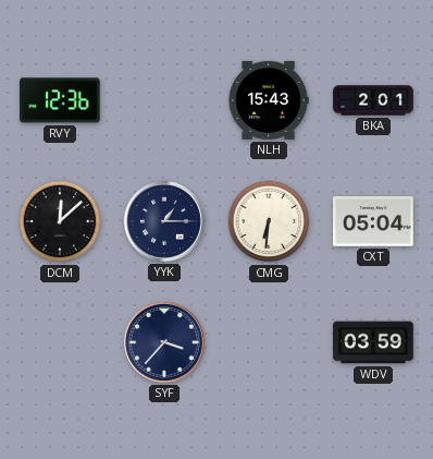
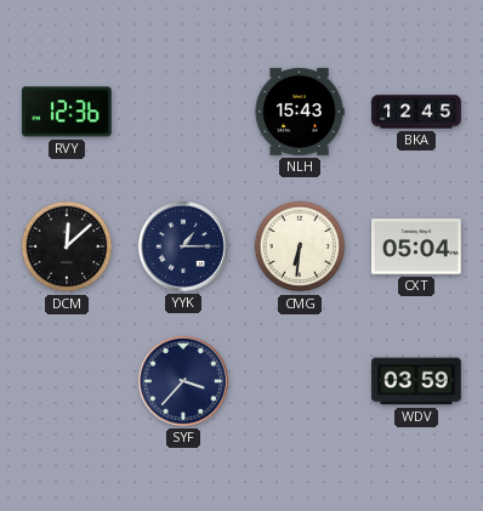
BKA: 2:01 -> 12:45
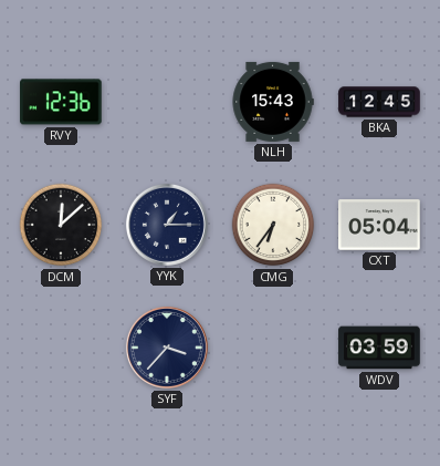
CMG: 6:31 -> 6:36
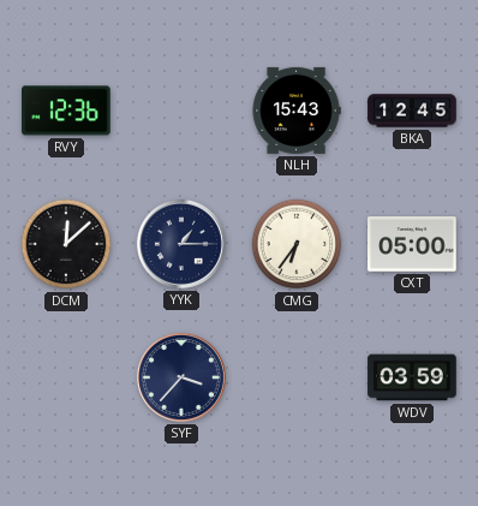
CXT: 05:04 -> 05:00
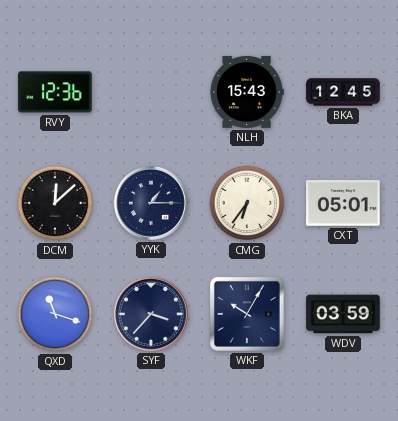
CXT: 05:00 -> 05:01
QXD: none -> 11:18
WKF: none -> 10:05
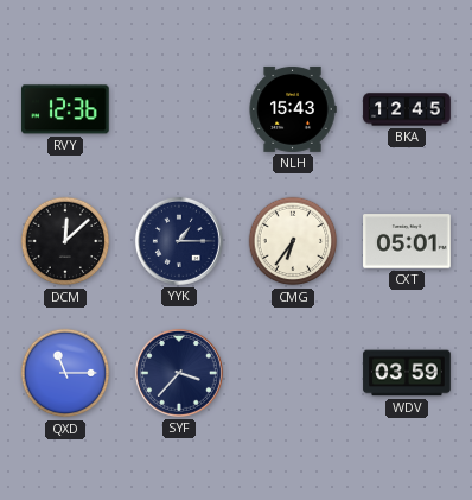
QXD: 11:18 -> 11:15
WKF: 10:05 -> none
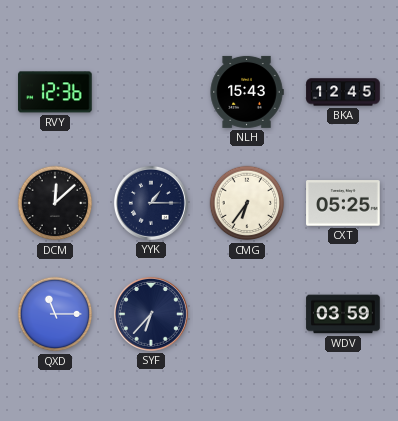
CXT: 05:01 -> 05:25
SYF: 3:37 -> 6:37
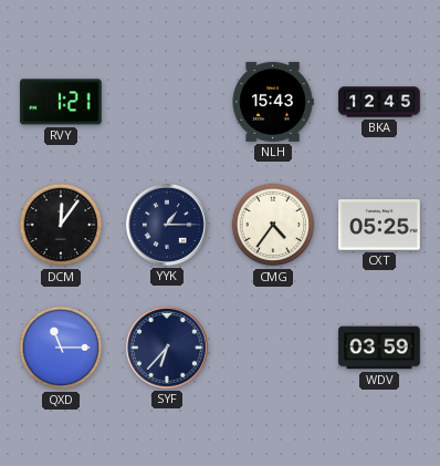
RVY: 12:36 -> 1:21
DCM: 12:08 -> 12:06
CMG: 6:36 -> 4:36
